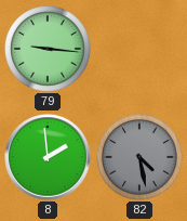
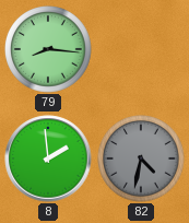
79: 9:16 -> 8:16
82: 4:28 -> 4:32
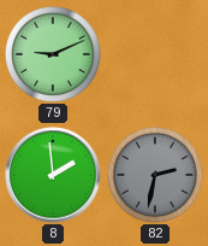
79: 8:16 -> 9:11
82: 4:32 -> 2:32
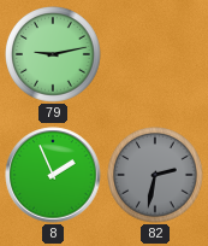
79: 9:11 -> 9:13
8: 1:59 -> 1:56
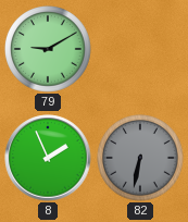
79: 9:13 -> 9:10
82: 2:32 -> 6:32
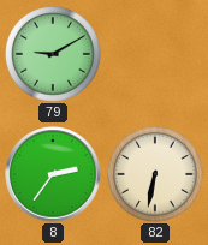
8: 1:56 -> 2:36
82 dial: grey -> cream
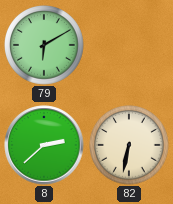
79: 9:10 -> 6:10
8: 2:36 -> 2:38
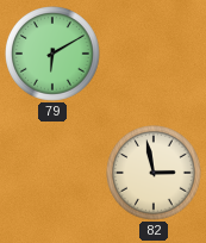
8: 2:38 -> none
82: 6:32 -> 2:58
